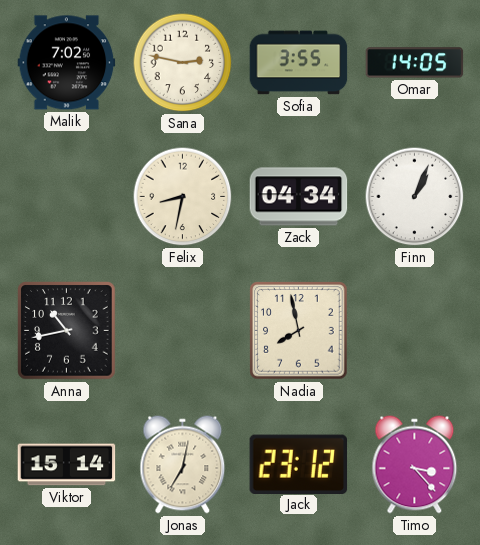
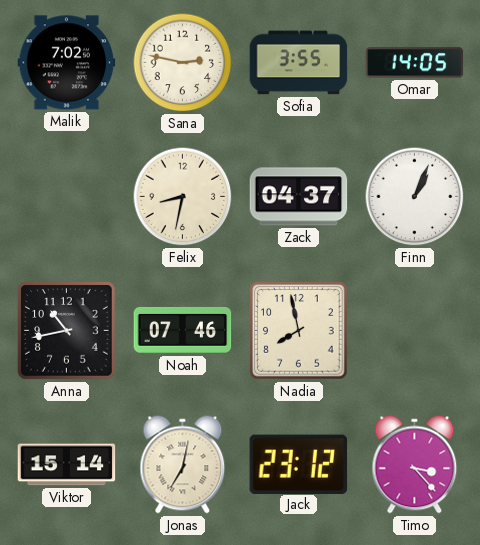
Zack: 04:34 -> 04:37
Noah: none -> 07:46
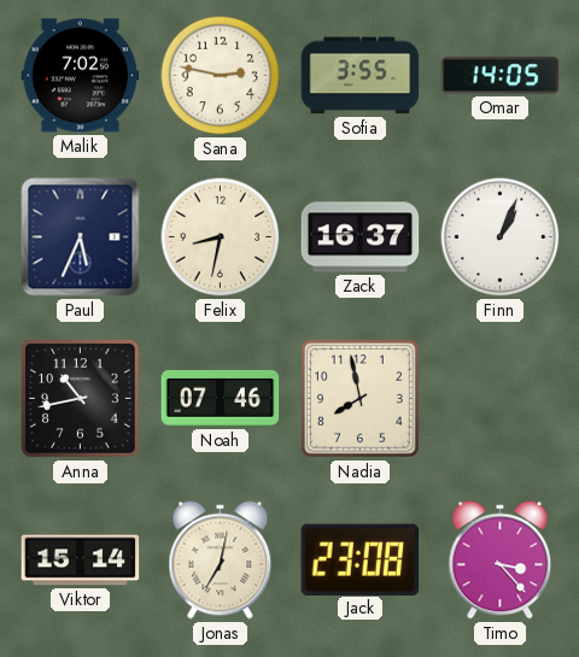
Paul: none -> 5:34
Zack: 04:37 -> 16:37
Jack: 23:12 -> 23:08
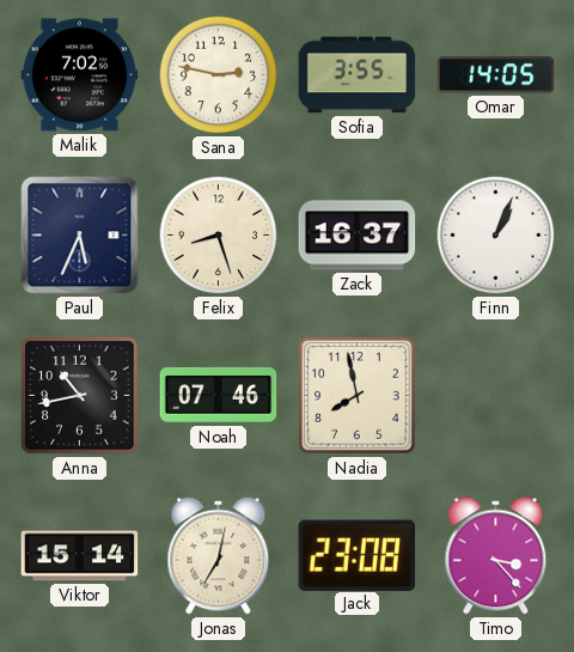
Felix: 8:32 -> 8:27
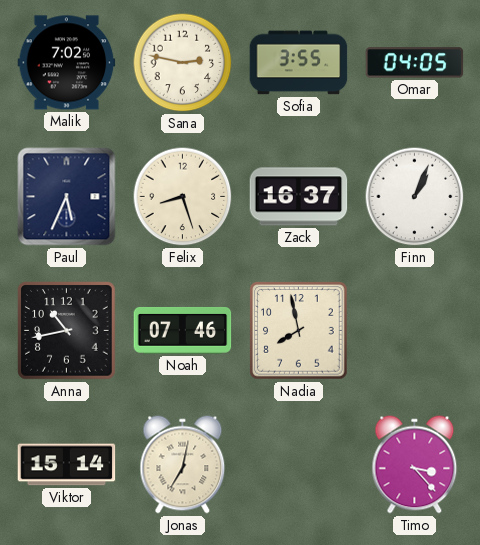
Omar: 14:05 -> 04:05
Jack: 23:08 -> none
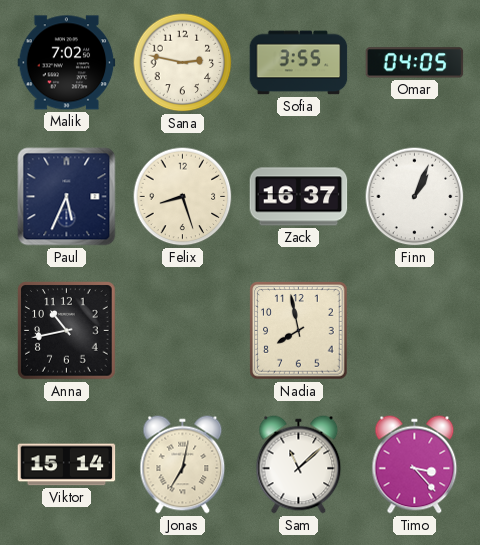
Noah: 07:46 -> none
Sam: none -> 11:08
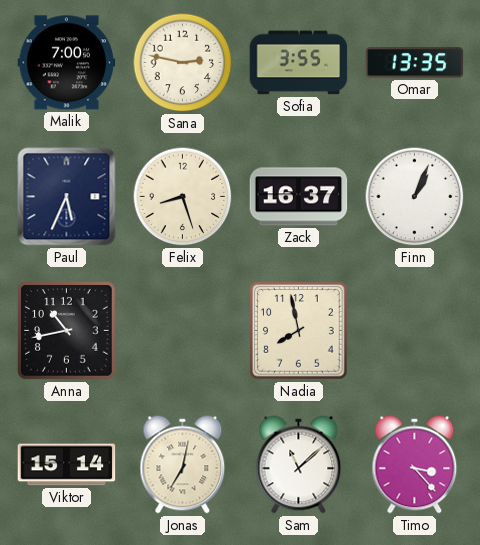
Malik: 7:02 -> 7:00
Omar: 04:05 -> 13:35
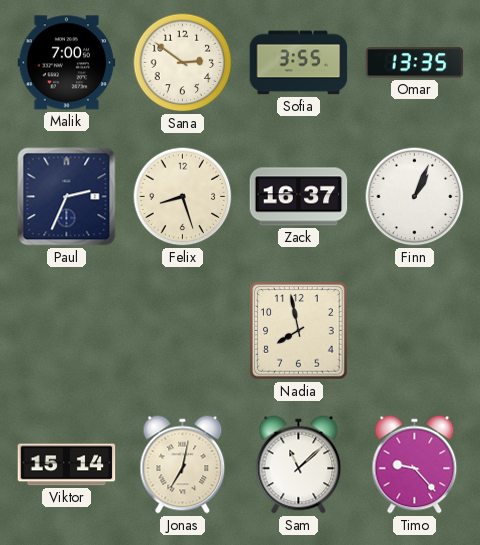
Sana: 2:47 -> 2:51
Paul: 5:34 -> 2:34
Anna: 10:43 -> none
Timo: 3:23 -> 9:23
